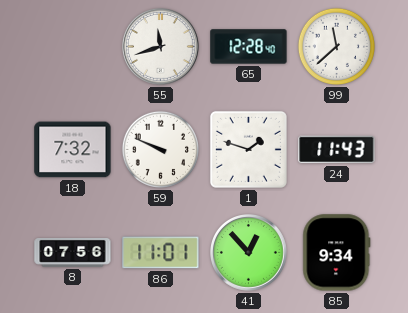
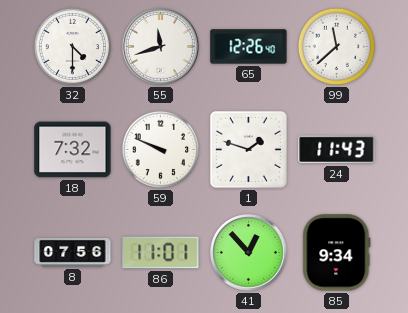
32: none -> 4:30
65: 12:28 -> 12:26
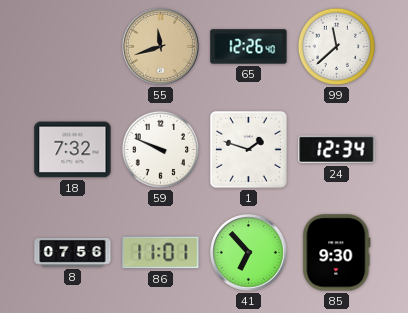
32: 4:30 -> none
55 dial: white -> champagne
24: 11:43 -> 12:34
41: 12:53 -> 6:53
85: 9:34 -> 9:30
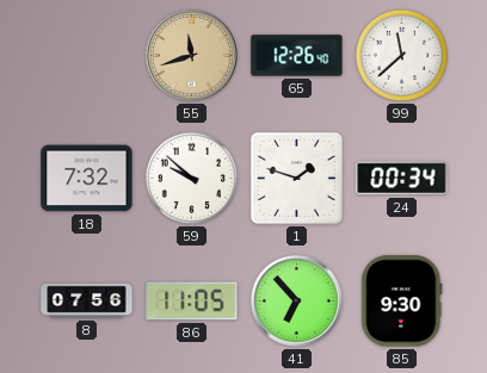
59: 9:49 -> 9:52
24: 12:34 -> 00:34
86: 11:01 -> 11:05
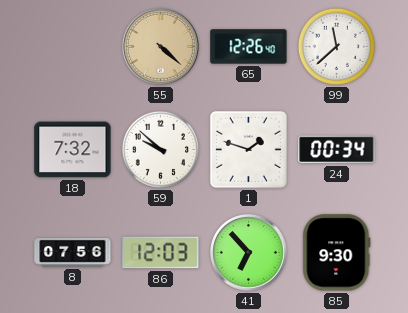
55: 11:42 -> 4:22
86: 11:05 -> 12:03
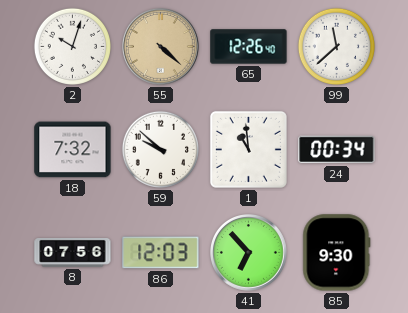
2: none -> 10:03
1: 1:48 -> 10:59
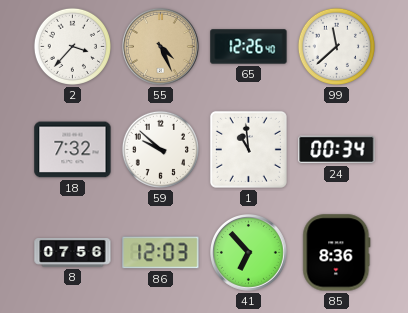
2: 10:03 -> 3:37
55: 4:22 -> 4:26
85: 9:30 -> 8:36
